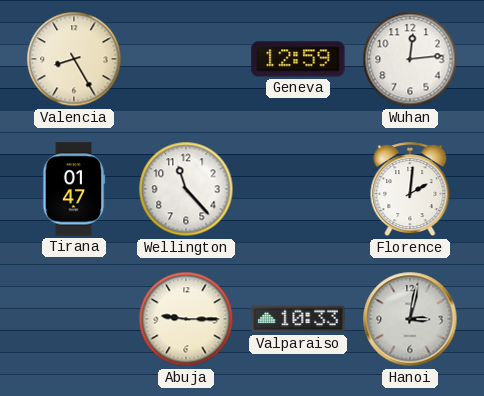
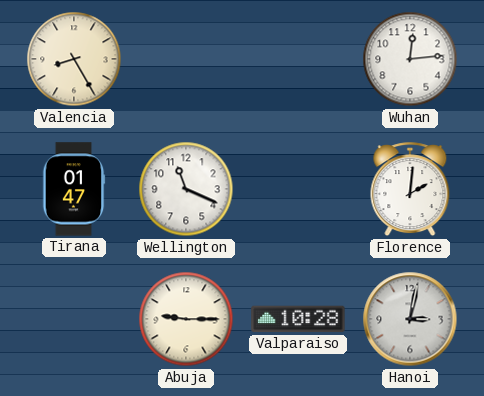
Geneva: 12:59 -> none
Wellington: 11:23 -> 11:19
Valparaiso: 10:33 -> 10:28
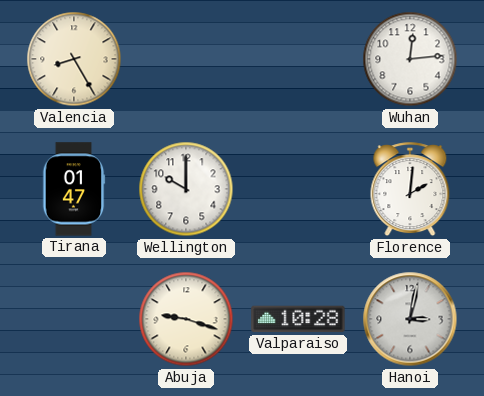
Wellington: 11:19 -> 10:00
Abuja: 9:15 -> 9:18
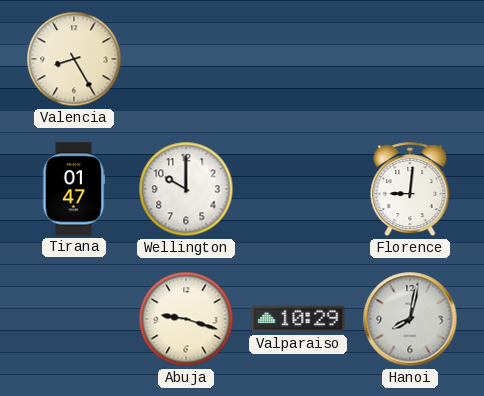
Wuhan: 12:14 -> none
Florence: 2:01 -> 9:01
Valparaiso: 10:28 -> 10:29
Hanoi: 3:02 -> 8:02
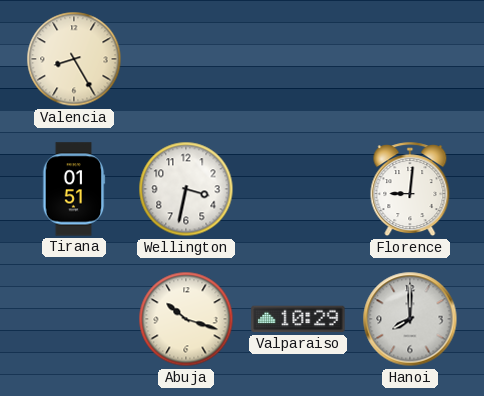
Tirana: 01:47 -> 01:51
Wellington: 10:00 -> 3:32
Abuja: 9:18 -> 10:18
Hanoi: 8:02 -> 8:00
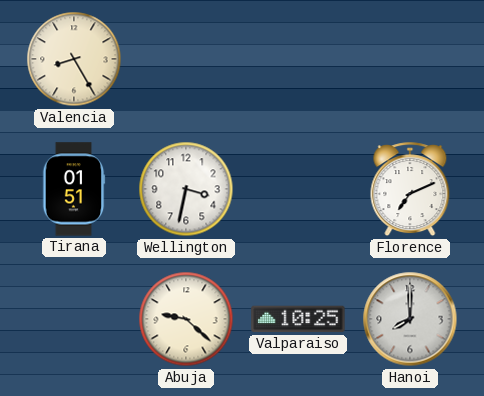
Florence: 9:01 -> 7:11
Abuja: 10:18 -> 9:22
Valparaiso: 10:29 -> 10:25
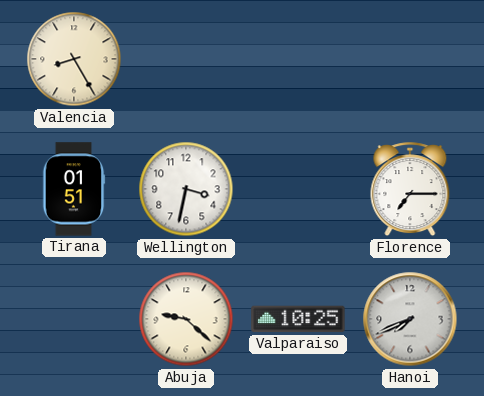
Florence: 7:11 -> 7:15
Hanoi: 8:00 -> 7:41
